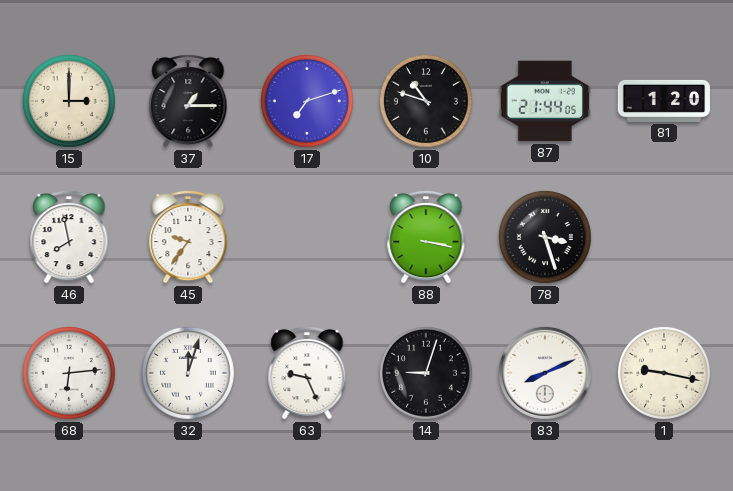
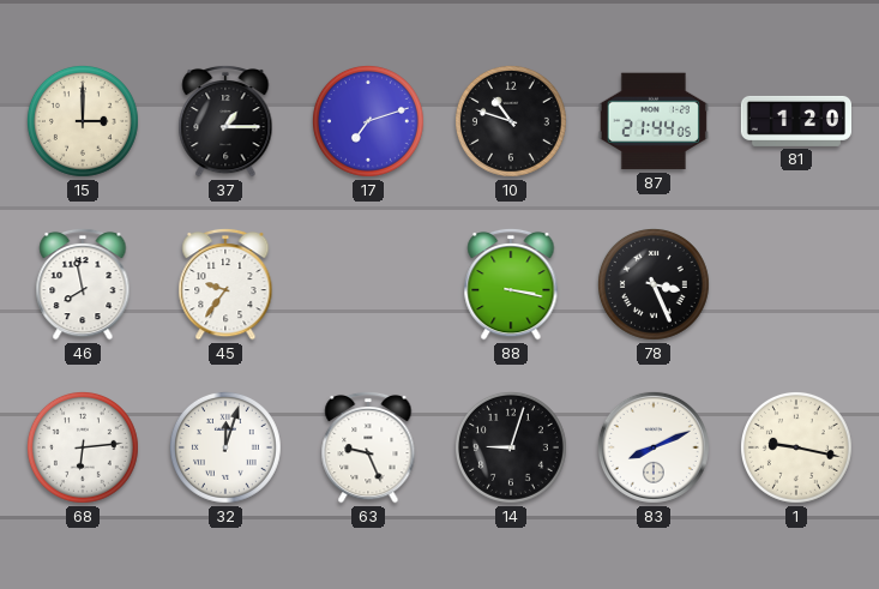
78: 3:27 -> 3:26
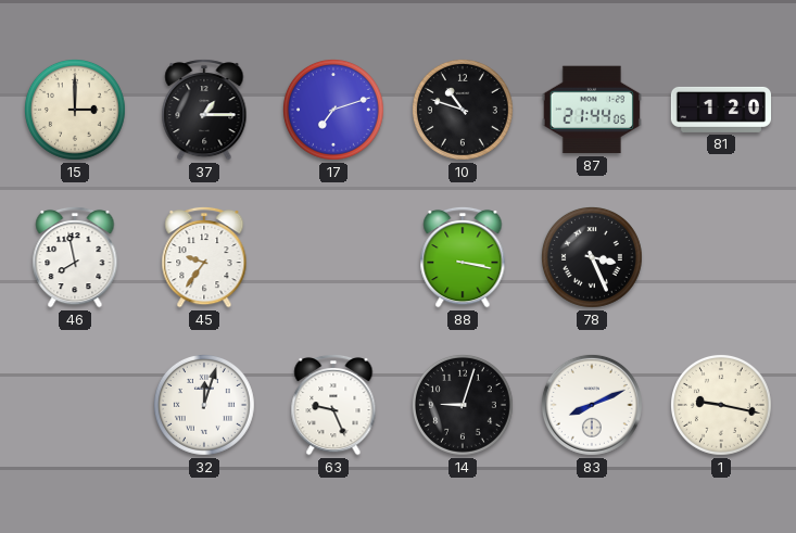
68: 6:14 -> none
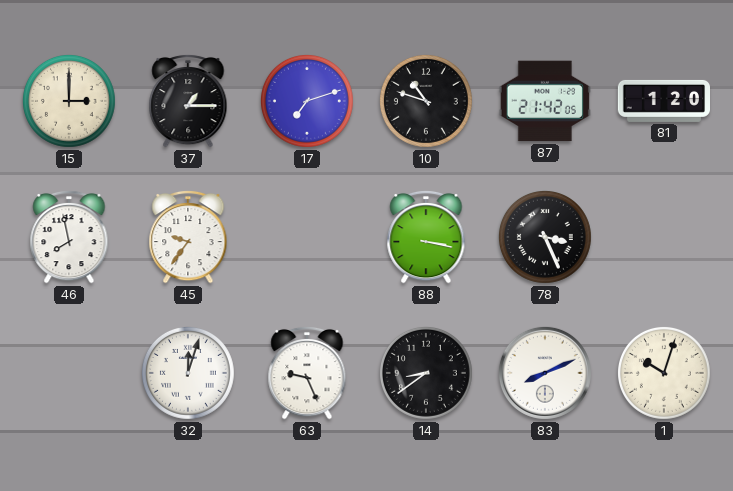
87: 21:44 -> 21:42
14: 9:03 -> 8:39
1: 9:17 -> 10:03
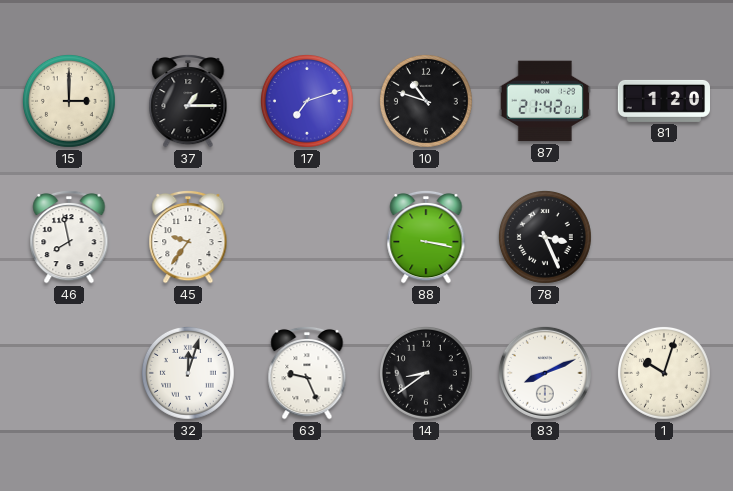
87: 21:42:05 -> 21:42:01
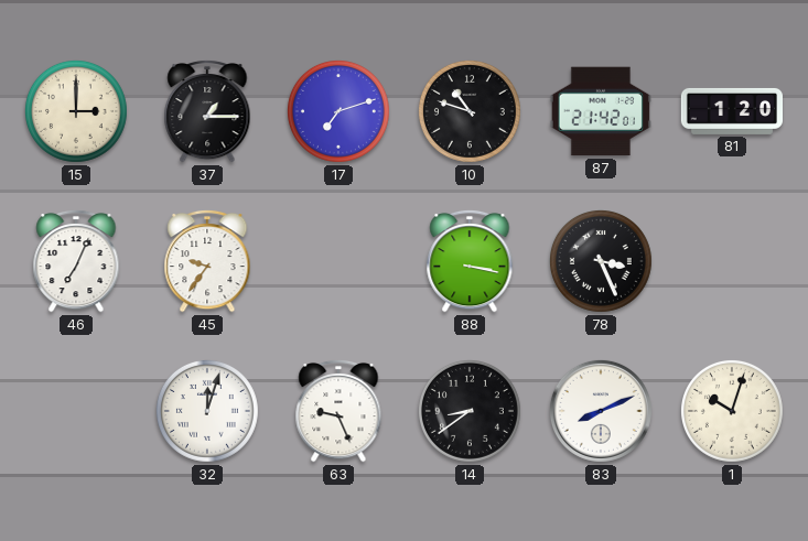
46: 7:58 -> 7:04
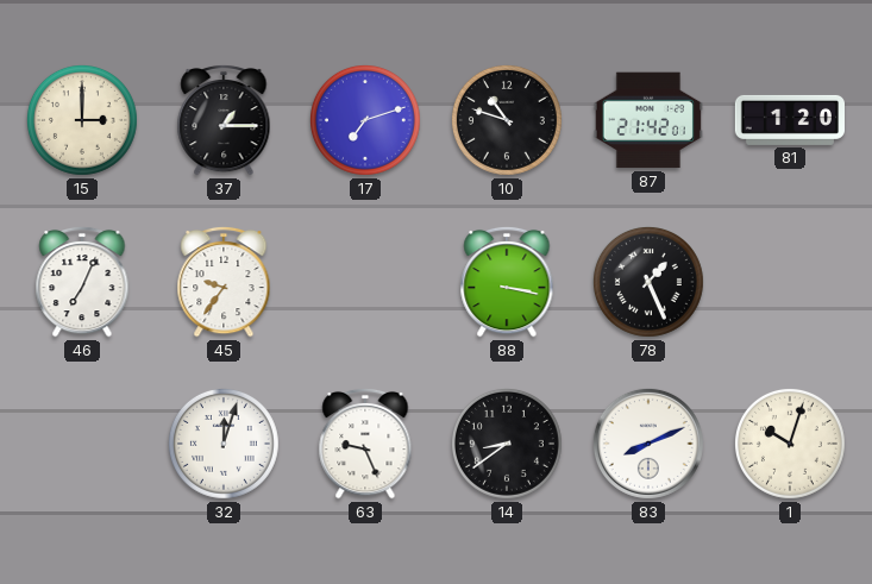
78: 3:26 -> 1:26
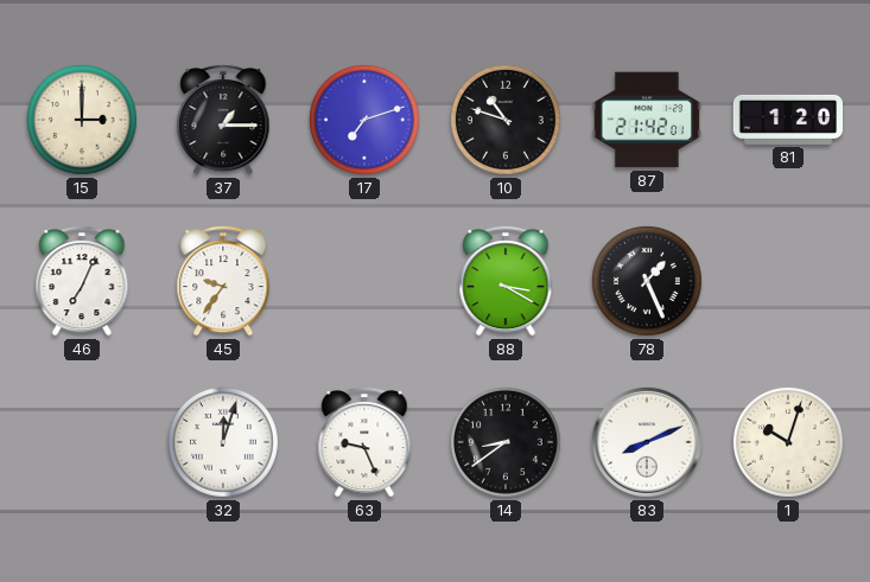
88: 3:17 -> 3:20
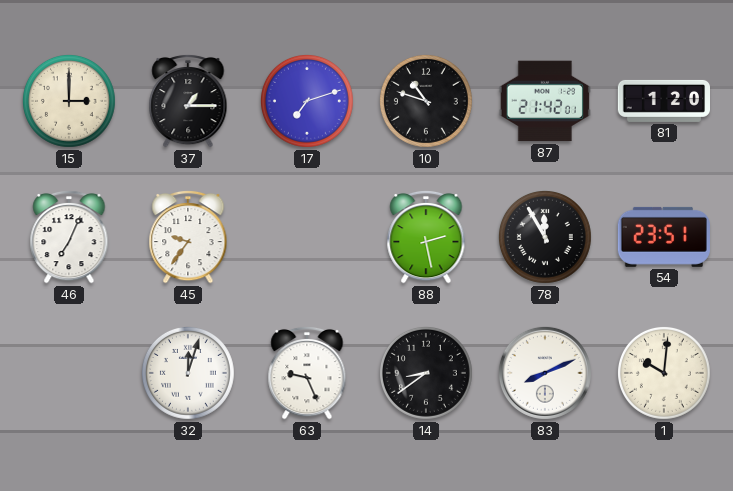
88: 3:20 -> 2:28
78: 1:26 -> 11:55
54: none -> 23:51
1: 10:03 -> 10:01
